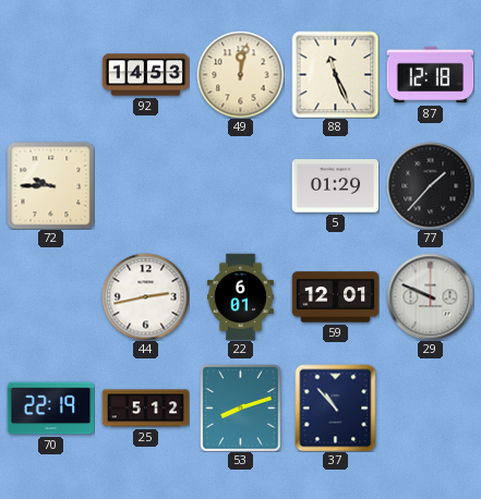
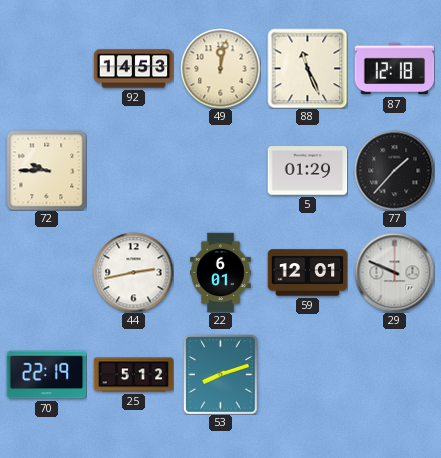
37: 10:53 -> none
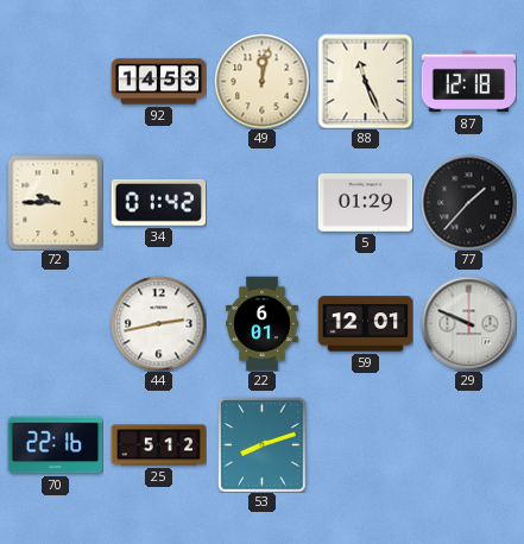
34: none -> 01:42
70: 22:19 -> 22:16
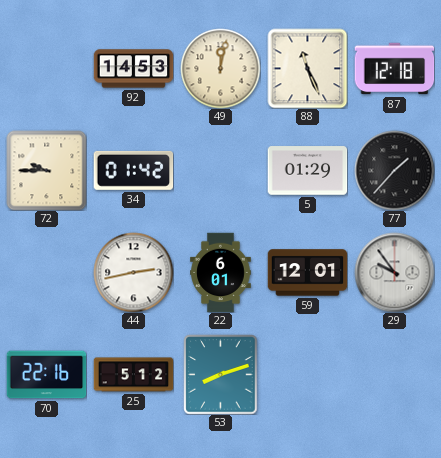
29: 9:49 -> 9:54
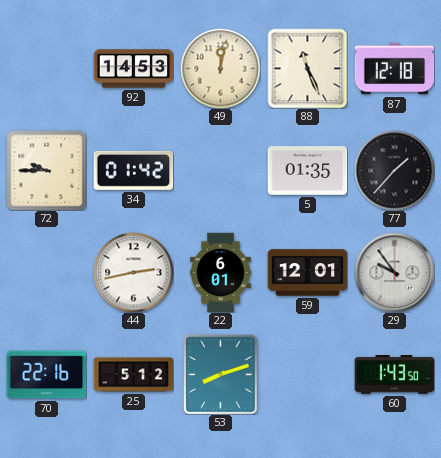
5: 01:29 -> 01:35
60: none -> 1:43
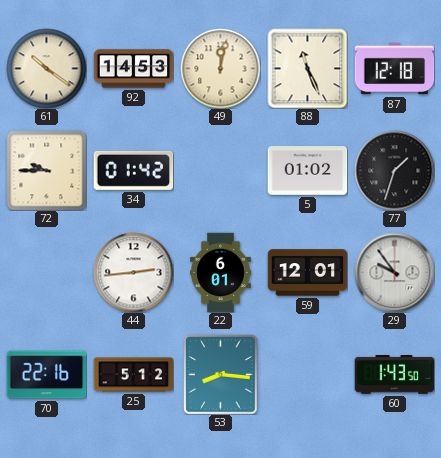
61: none -> 10:21
5: 01:35 -> 01:02
77: 1:37 -> 1:33
44: 2:43 -> 2:44
53: 8:12 -> 8:16
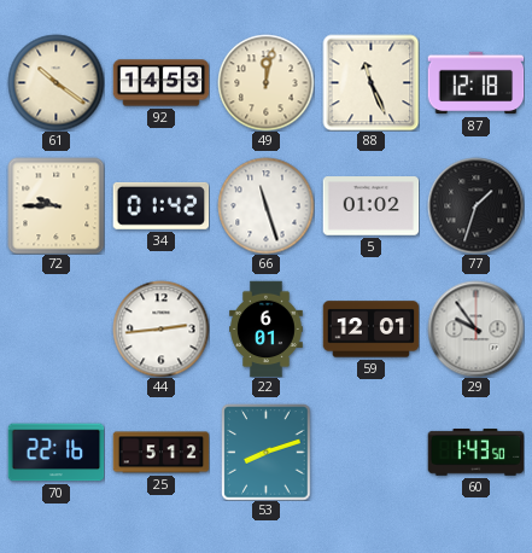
66: none -> 11:27
53: 8:16 -> 8:12
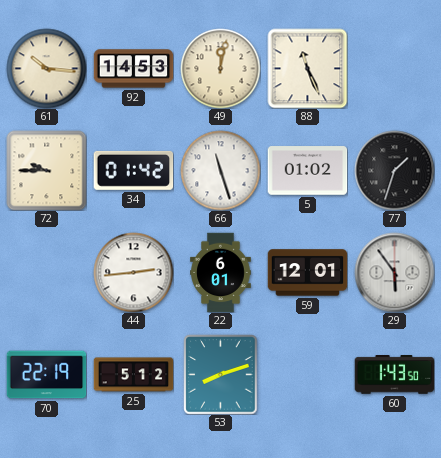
61: 10:21 -> 10:16
87: 12:18 -> none
29: 9:54 -> 5:54
70: 22:16 -> 22:19
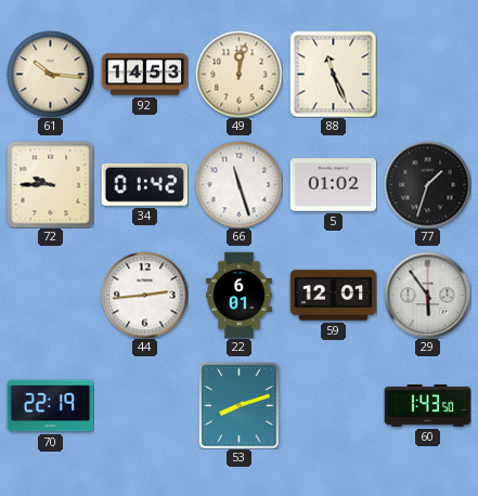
25: 5:12 -> none
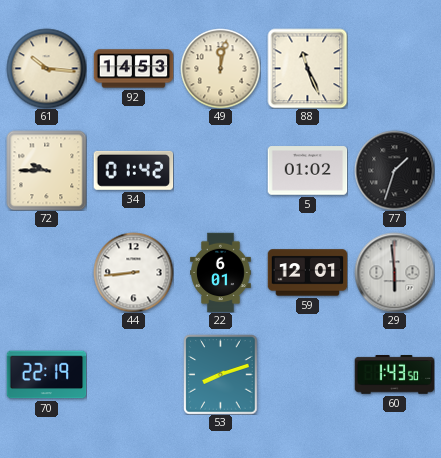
66: 11:27 -> none
44: 2:44 -> 8:44
29: 5:54 -> 5:59
